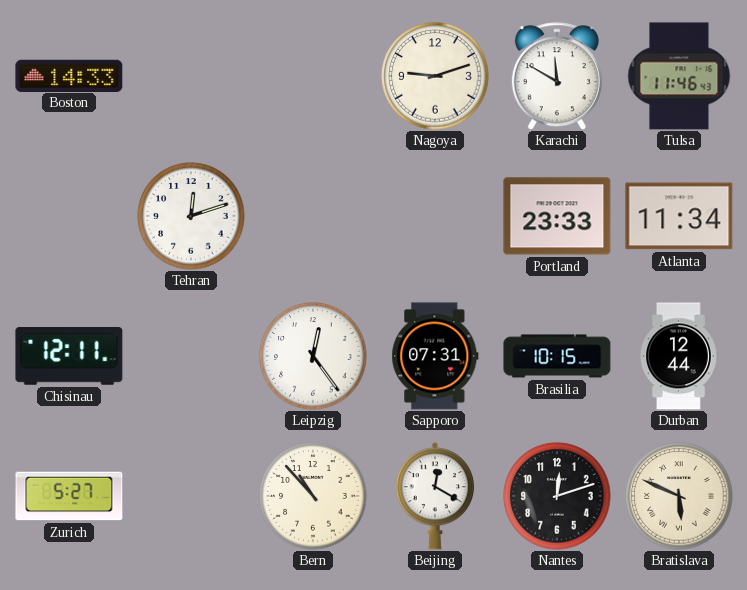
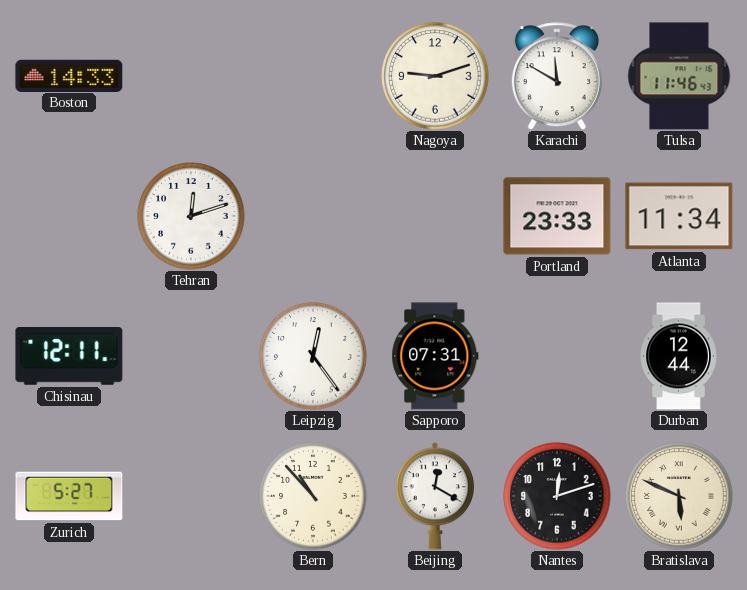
Brasilia: 10:15 -> none
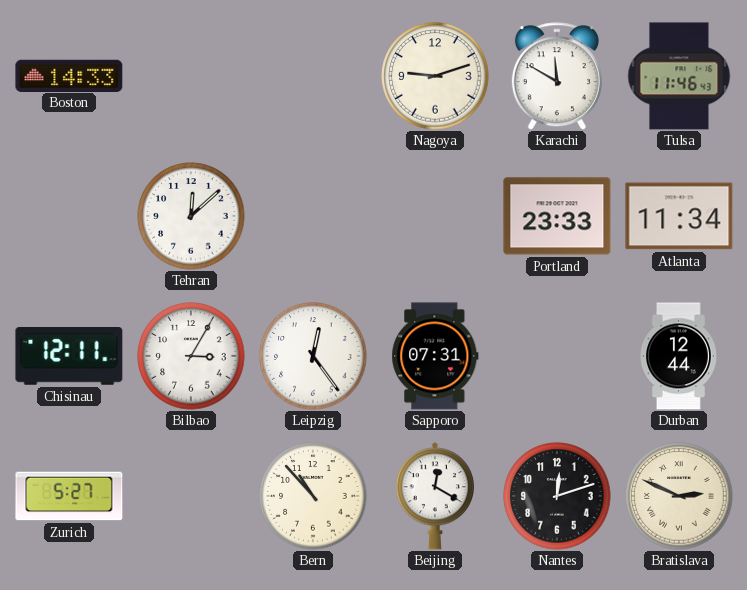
Tehran: 12:12 -> 12:08
Bilbao: none -> 3:05
Bratislava: 5:49 -> 2:49
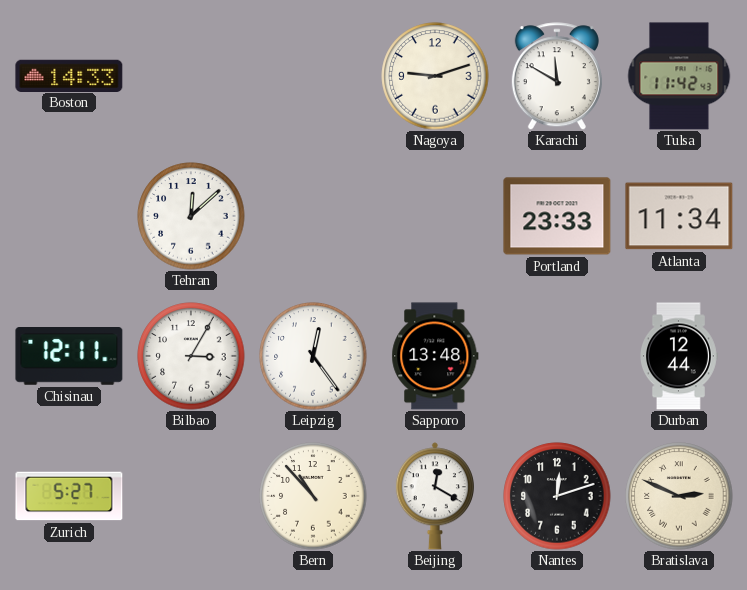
Tulsa: 11:46 -> 11:42
Sapporo: 07:31 -> 13:48
